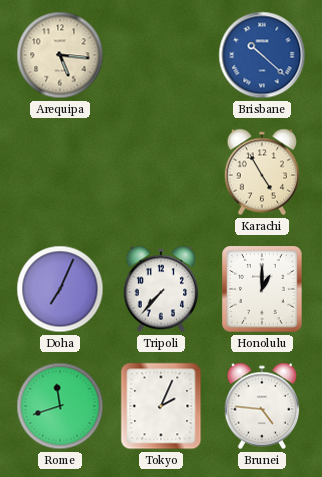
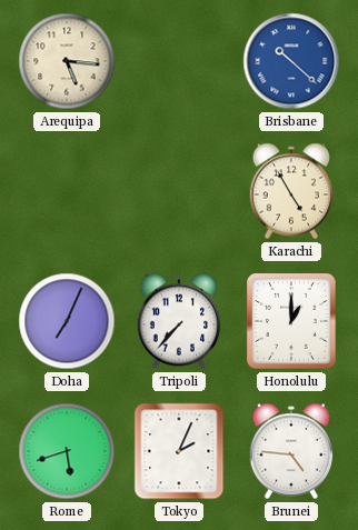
Rome: 11:42 -> 5:42
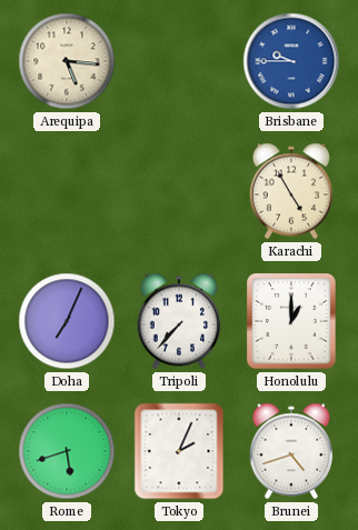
Brisbane: 10:22 -> 9:45
Brunei: 4:46 -> 4:42
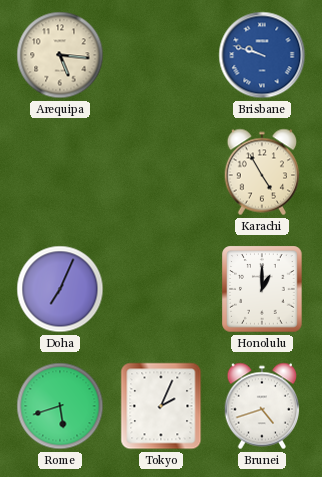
Brisbane: 9:45 -> 9:48
Tripoli: 7:37 -> none
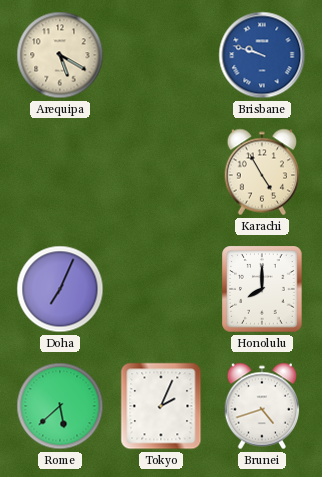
Arequipa: 5:16 -> 5:20
Honolulu: 1:00 -> 8:00
Rome: 5:42 -> 5:38
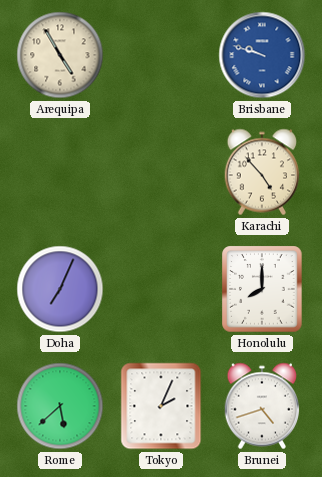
Arequipa: 5:20 -> 4:55
Karachi: 4:55 -> 4:53
